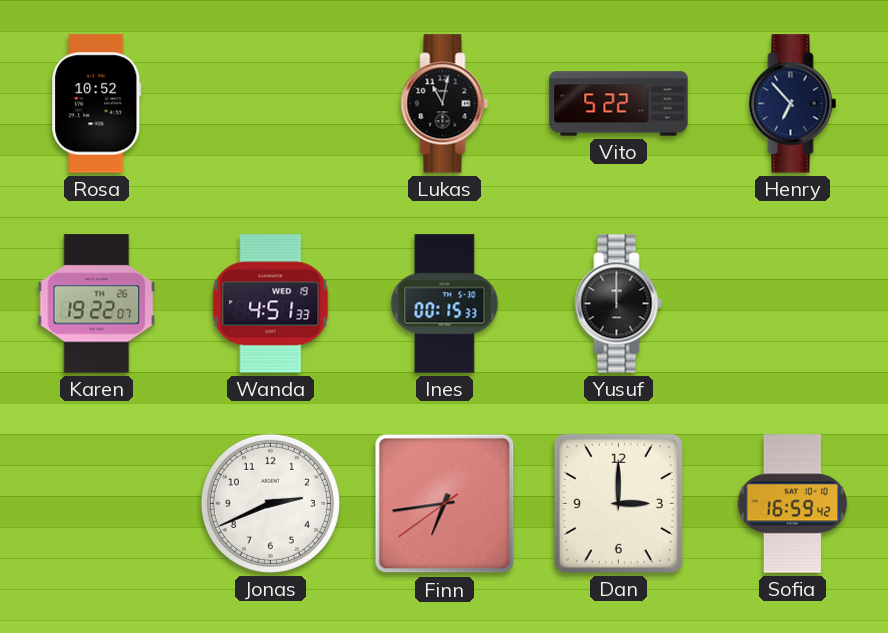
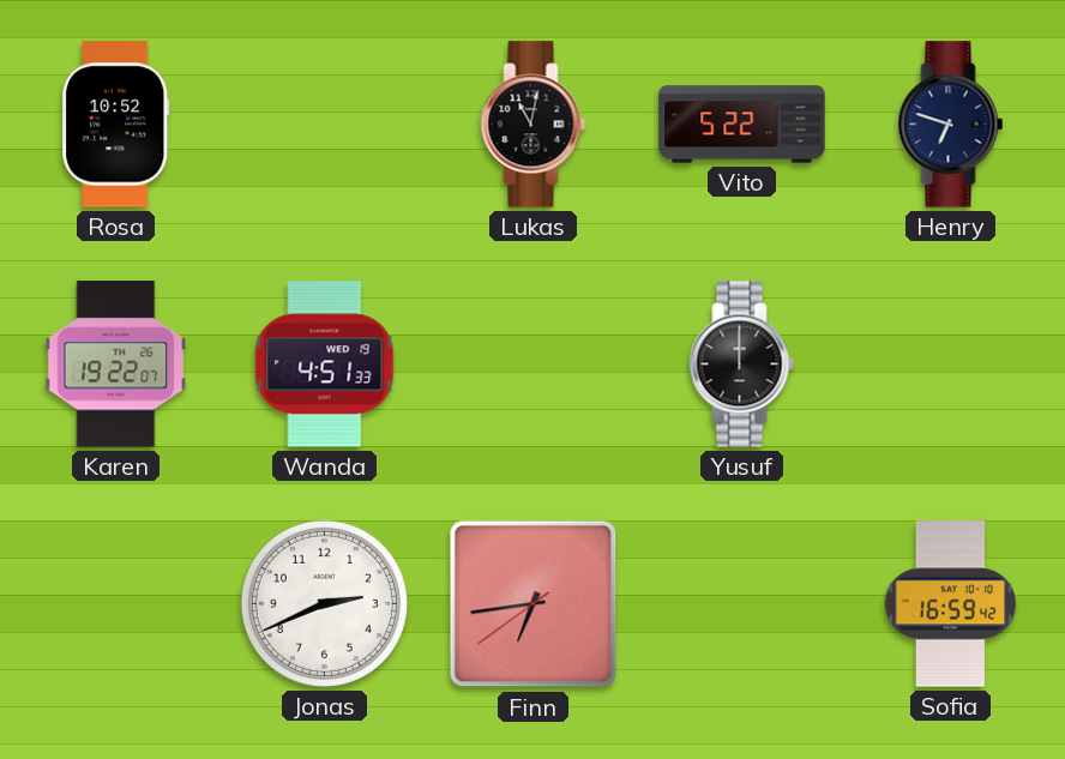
Henry: 6:53 -> 6:48
Ines: 00:15 -> none
Dan: 3:00 -> none
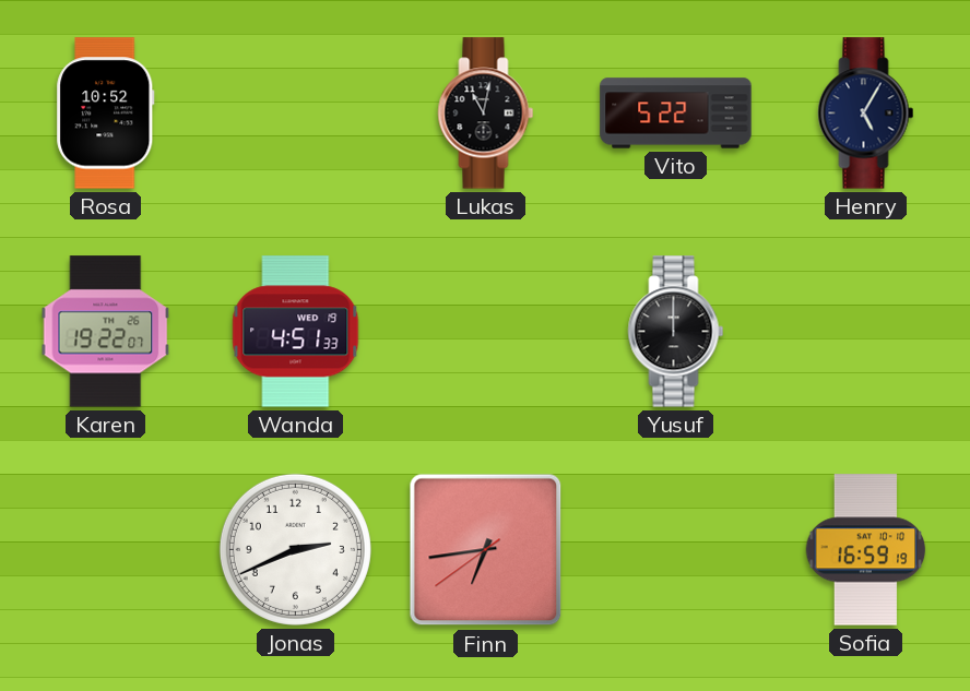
Henry: 6:48 -> 5:05
Sofia: 16:59:42 -> 16:59:19
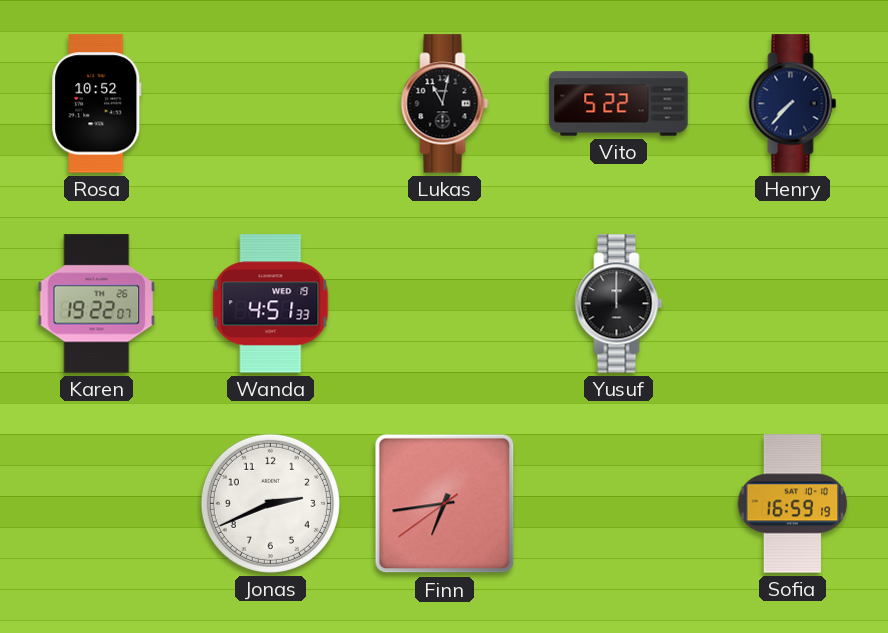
Henry: 5:05 -> 7:37
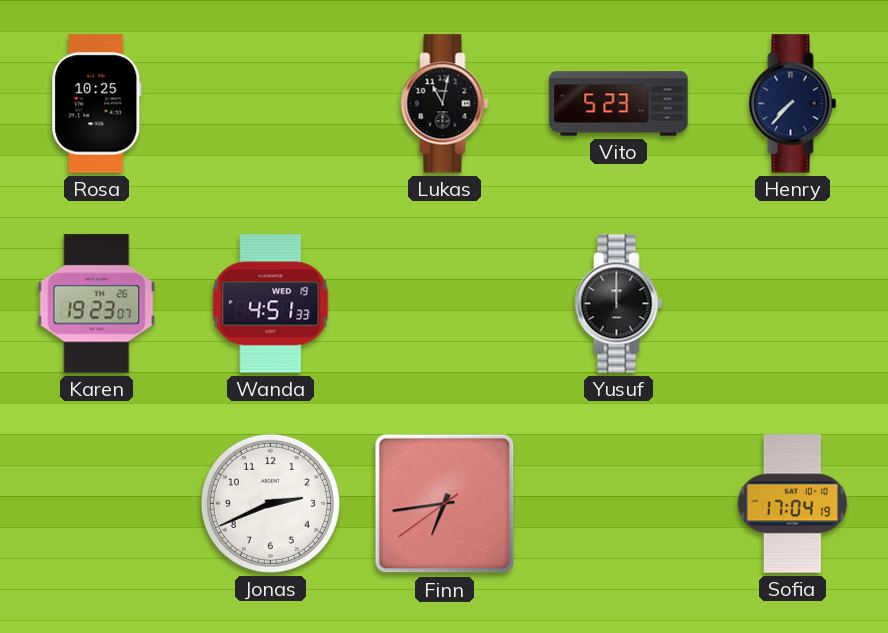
Rosa: 10:52 -> 10:25
Vito: 5:22 -> 5:23
Karen: 19:22 -> 19:23
Sofia: 16:59 -> 17:04
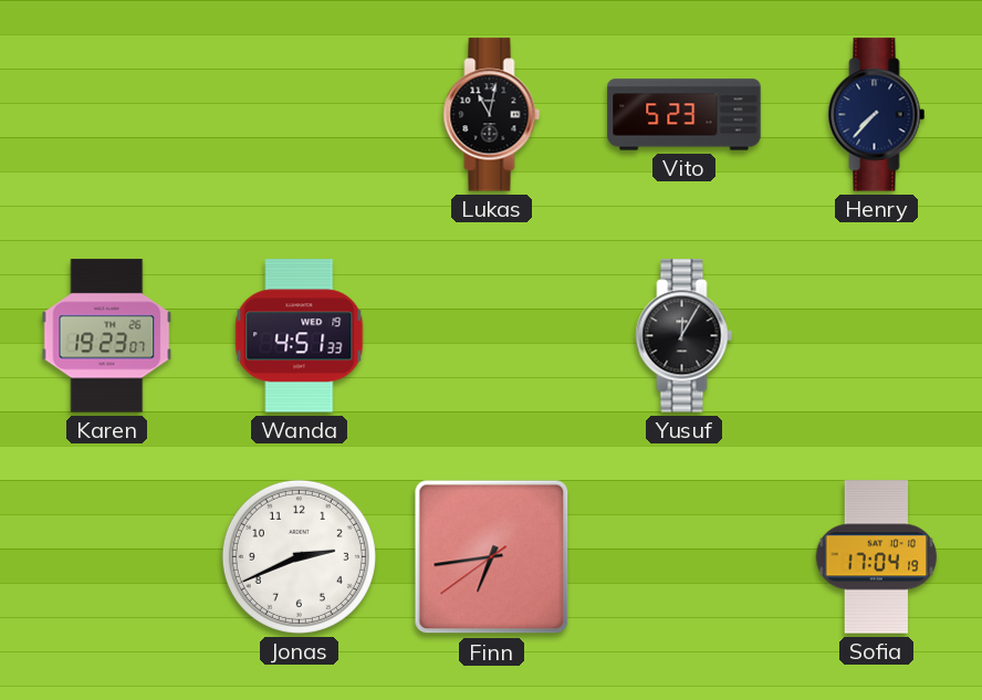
Rosa: 10:25 -> none
Yusuf: 12:00 -> 12:05
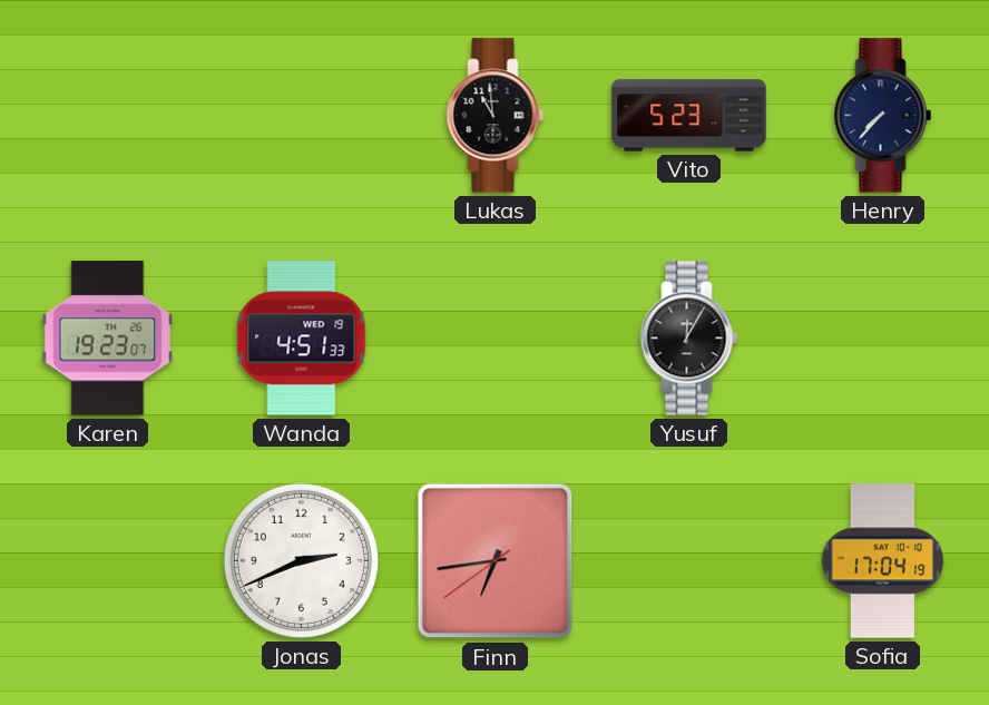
Lukas: 11:02 -> 10:59
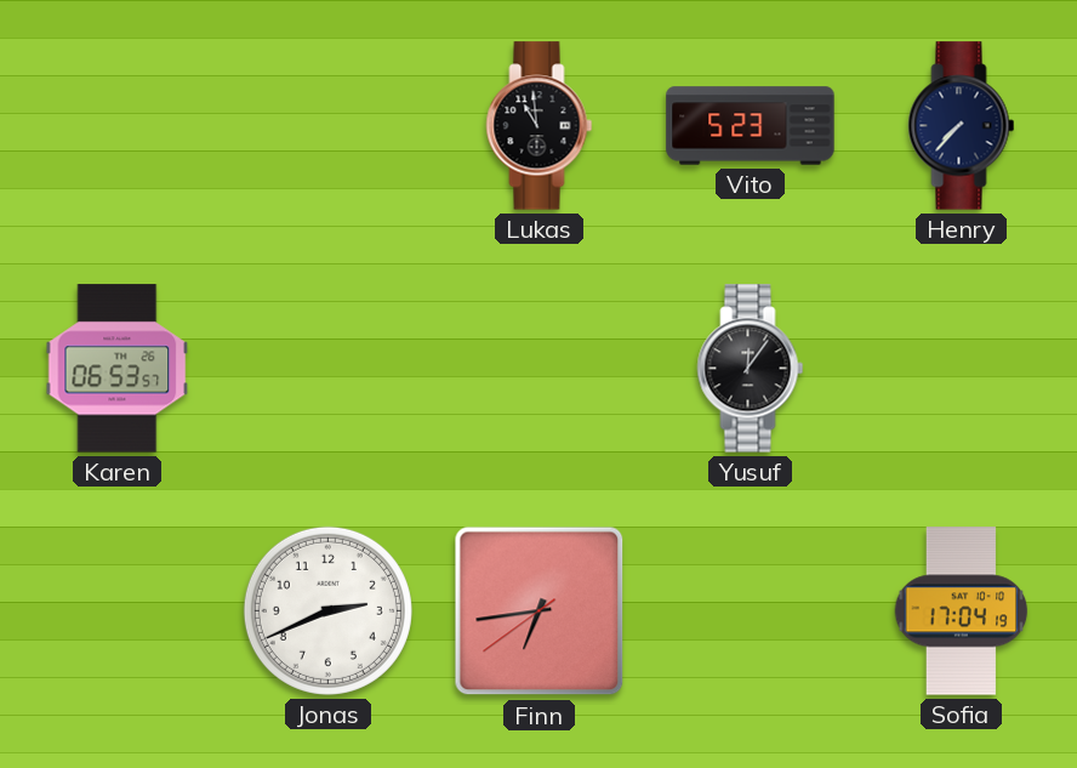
Karen: 19:23 -> 06:53
Wanda: 4:51 -> none
Yusuf: 12:05 -> 12:06
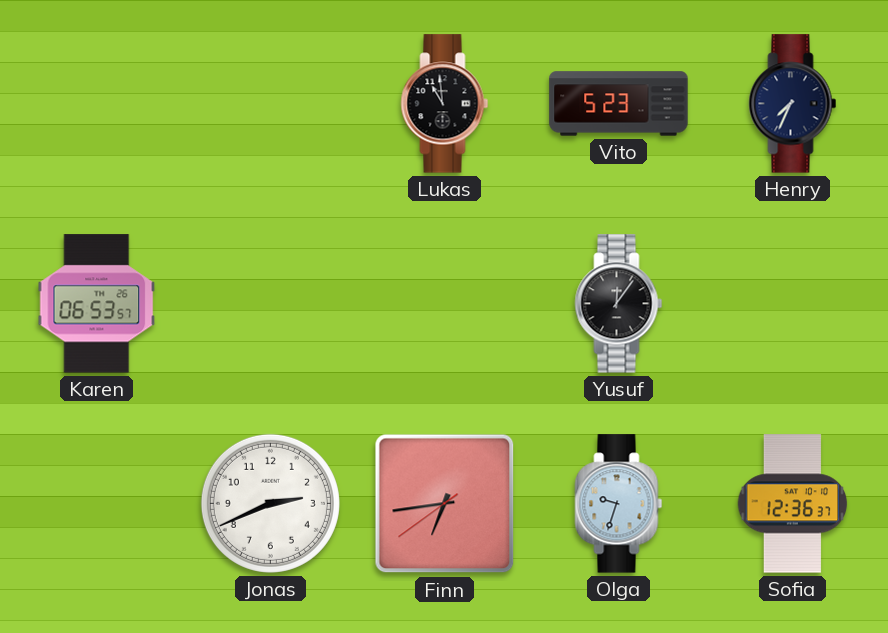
Henry: 7:37 -> 7:34
Olga: none -> 9:33
Sofia: 17:04 -> 12:36
